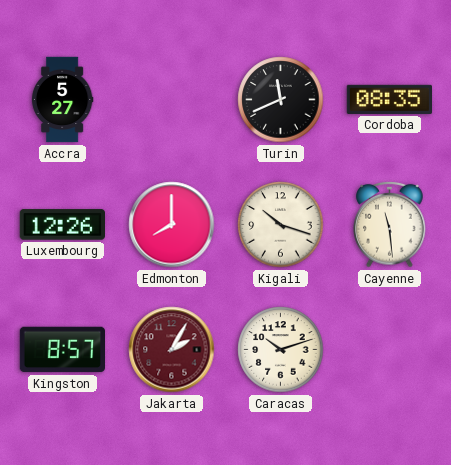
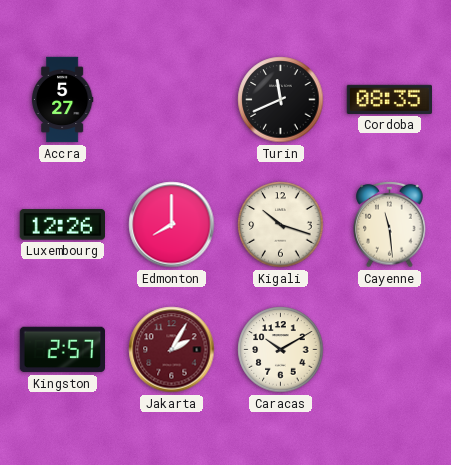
Kingston: 8:57 -> 2:57
Caracas: 10:12 -> 10:10
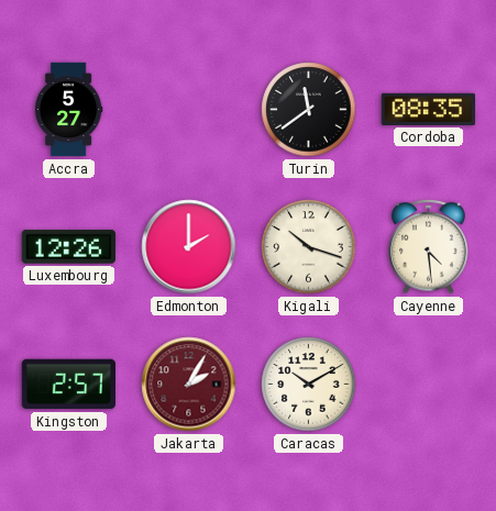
Turin: 11:41 -> 11:39
Edmonton: 8:00 -> 2:00
Cayenne: 11:29 -> 4:29
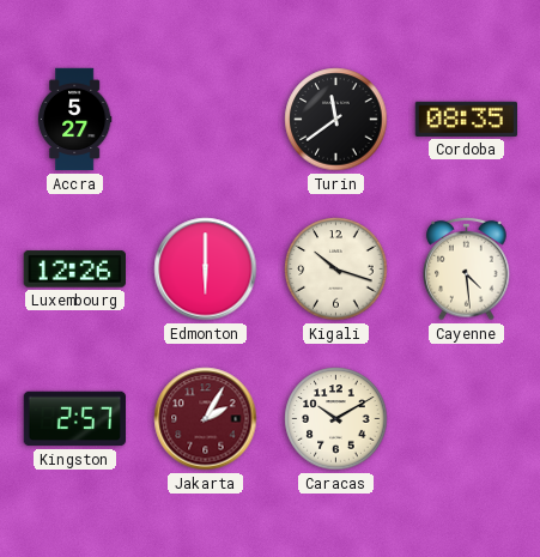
Edmonton: 2:00 -> 6:00
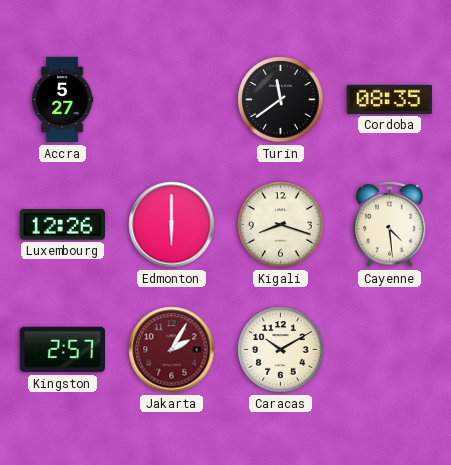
Kigali: 10:18 -> 8:18
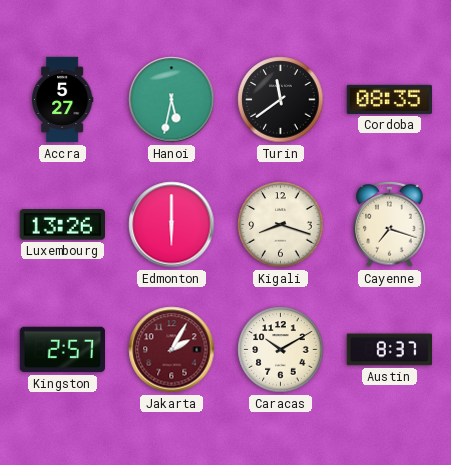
Hanoi: none -> 5:32
Luxembourg: 12:26 -> 13:26
Cayenne: 4:29 -> 7:18
Austin: none -> 8:37
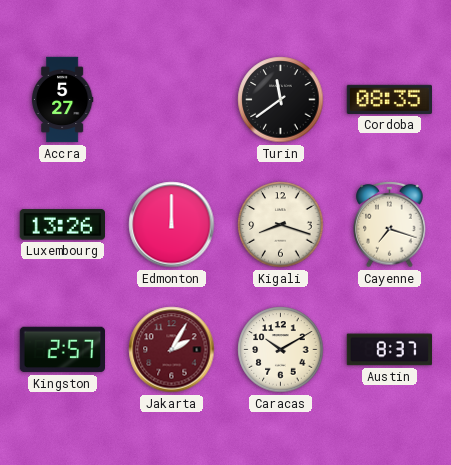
Hanoi: 5:32 -> none
Edmonton: 6:00 -> 12:00
